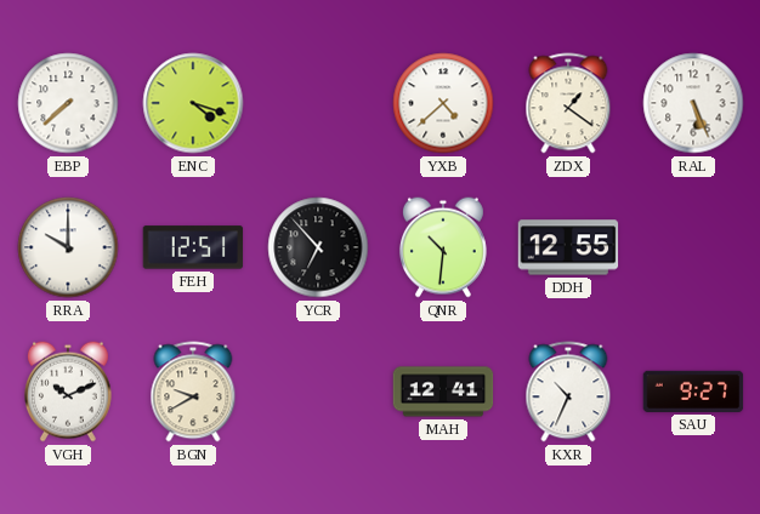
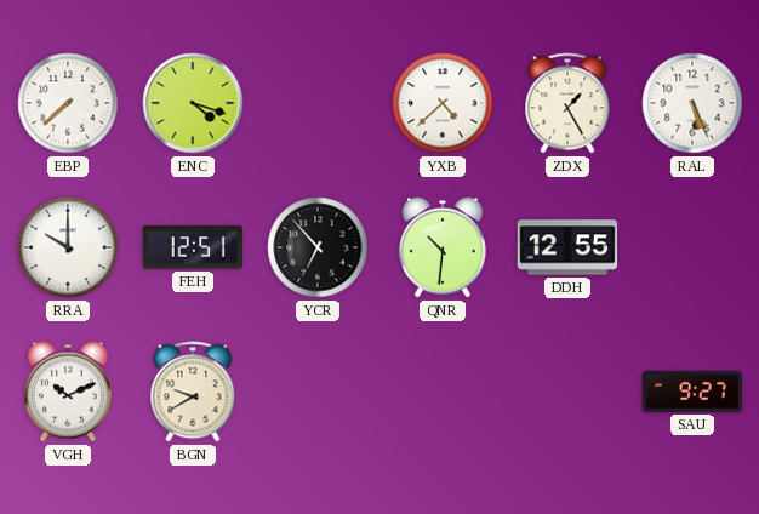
ZDX: 1:21 -> 1:25
MAH: 12:41 -> none
KXR: 10:34 -> none
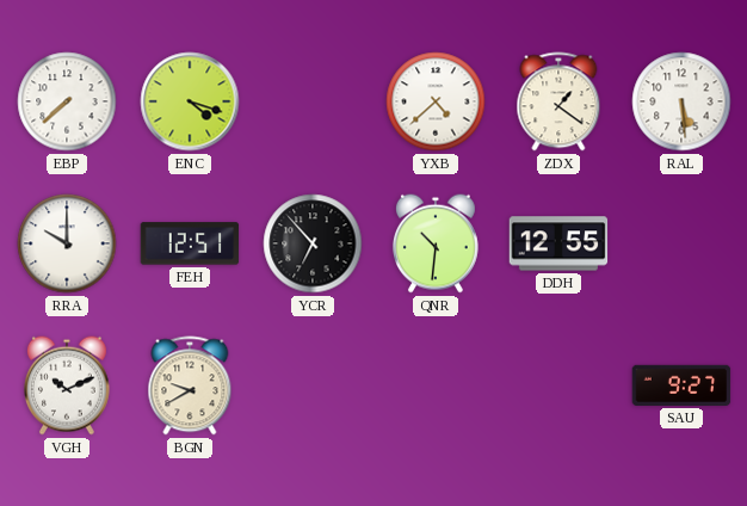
ZDX: 1:25 -> 1:21
RAL: 5:26 -> 5:29
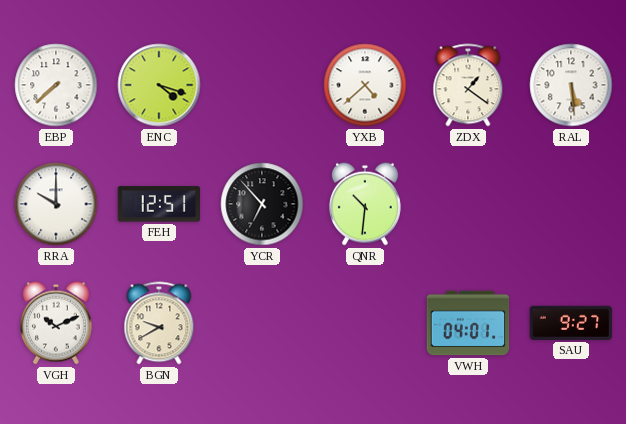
DDH: 12:55 -> none
VWH: none -> 04:01
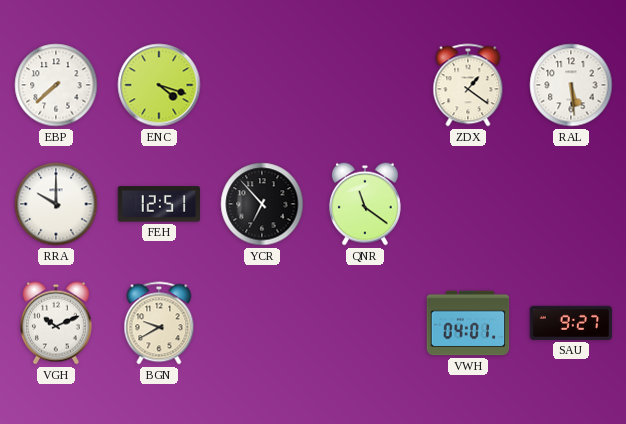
YXB: 4:38 -> none
QNR: 10:31 -> 11:21
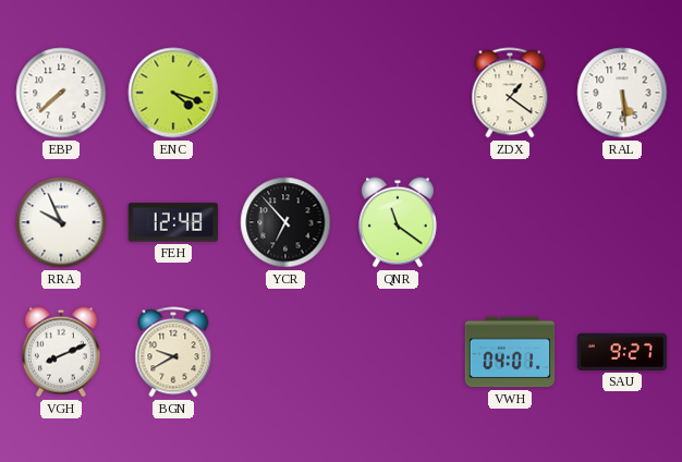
RRA: 10:00 -> 9:56
FEH: 12:51 -> 12:48
VGH: 10:11 -> 8:11
